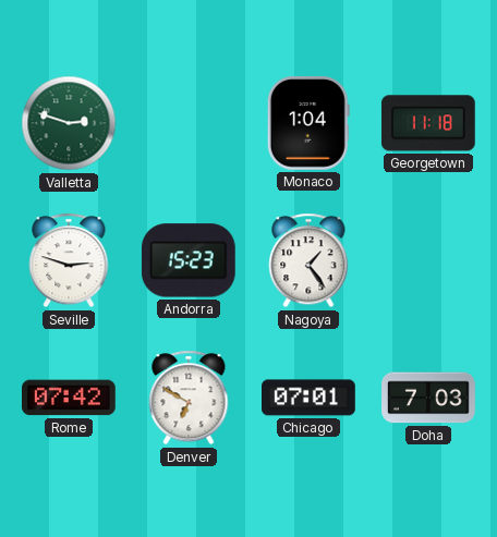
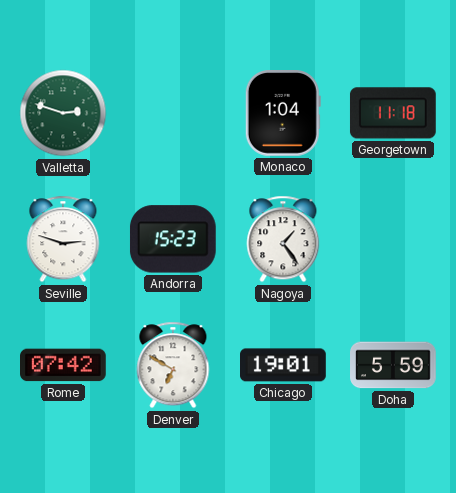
Chicago: 07:01 -> 19:01
Doha: 7:03 -> 5:59
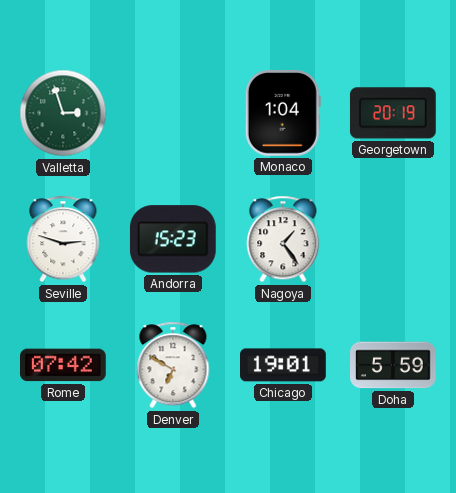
Valletta: 2:48 -> 2:57
Georgetown: 11:18 -> 20:19
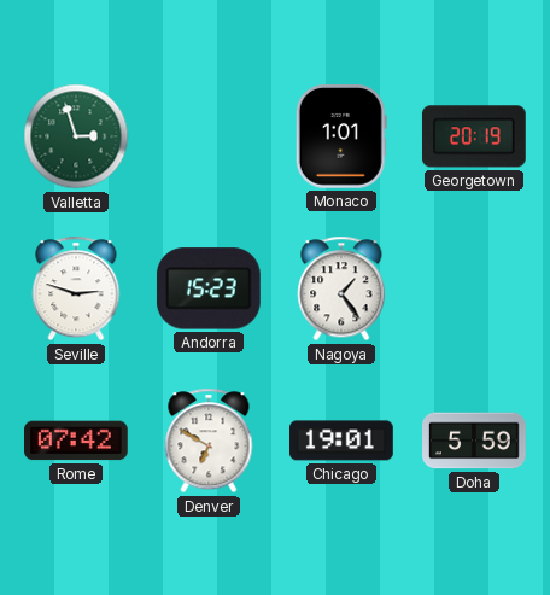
Monaco: 1:04 -> 1:01
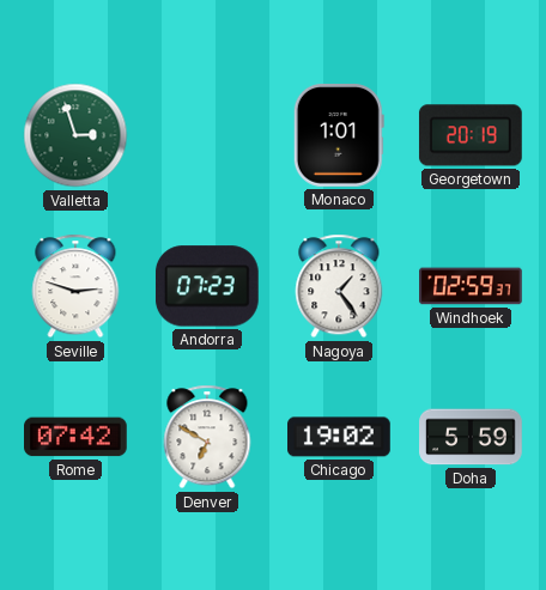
Andorra: 15:23 -> 07:23
Windhoek: none -> 02:59
Chicago: 19:01 -> 19:02
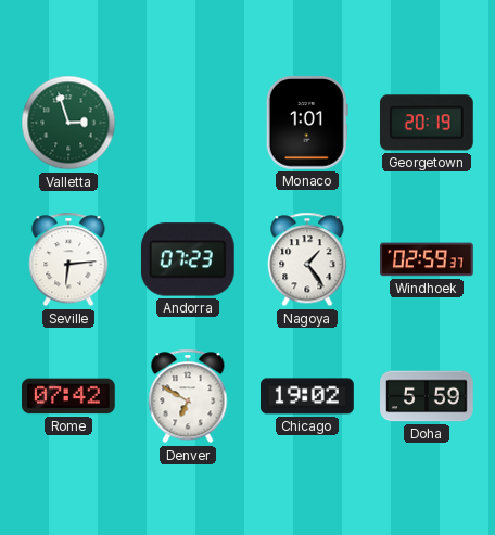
Seville: 2:48 -> 6:14
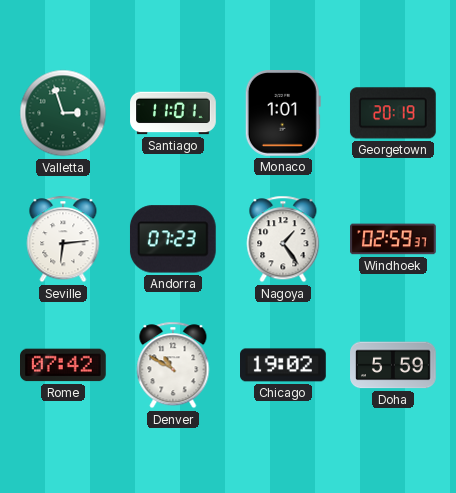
Santiago: none -> 11:01
Denver: 6:50 -> 10:50
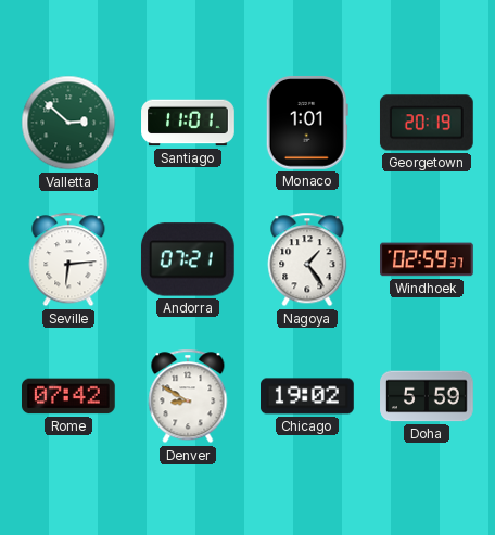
Valletta: 2:57 -> 2:52
Andorra: 07:23 -> 07:21
Denver: 10:50 -> 8:50
